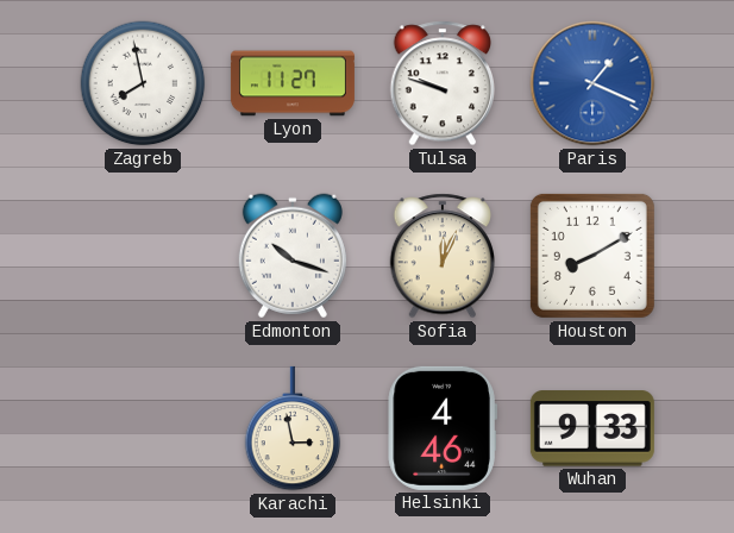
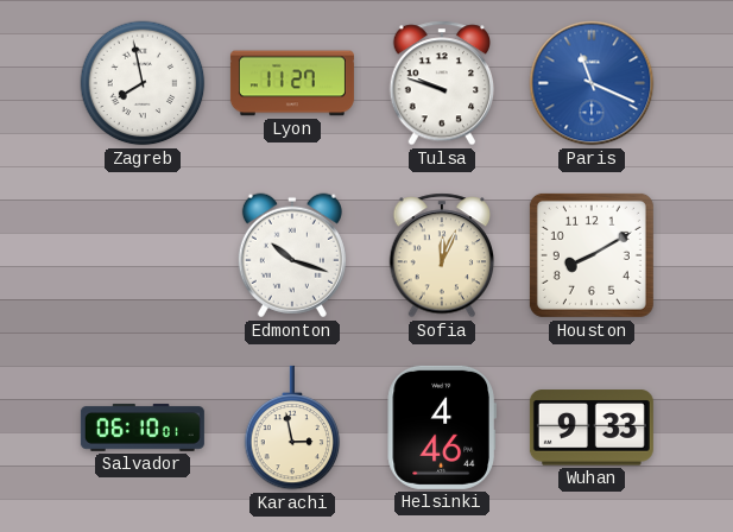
Paris: 1:19 -> 11:19
Salvador: none -> 06:10
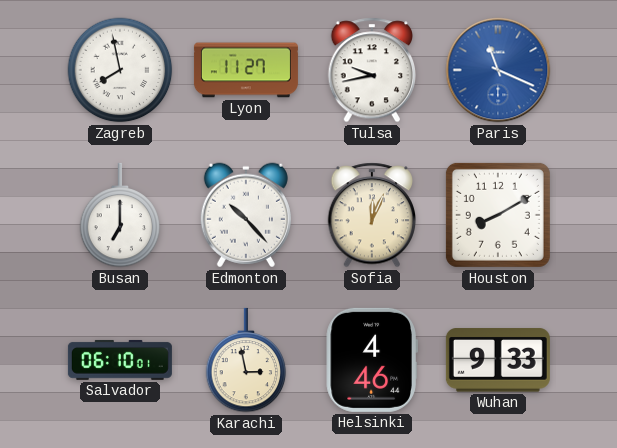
Tulsa: 9:48 -> 9:43
Busan: none -> 7:00
Edmonton: 10:18 -> 10:23
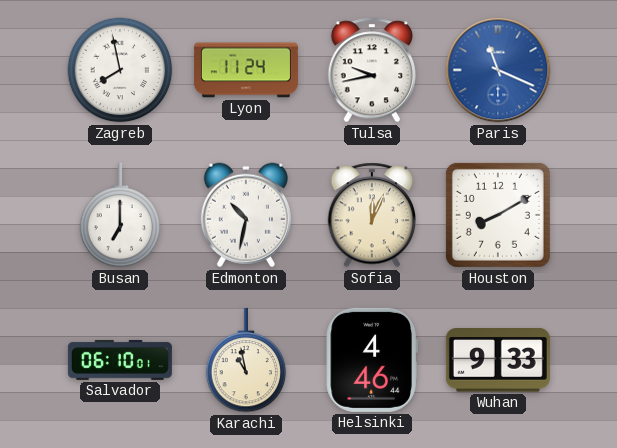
Lyon: 11:27 -> 11:24
Edmonton: 10:23 -> 10:32
Karachi: 2:58 -> 10:58
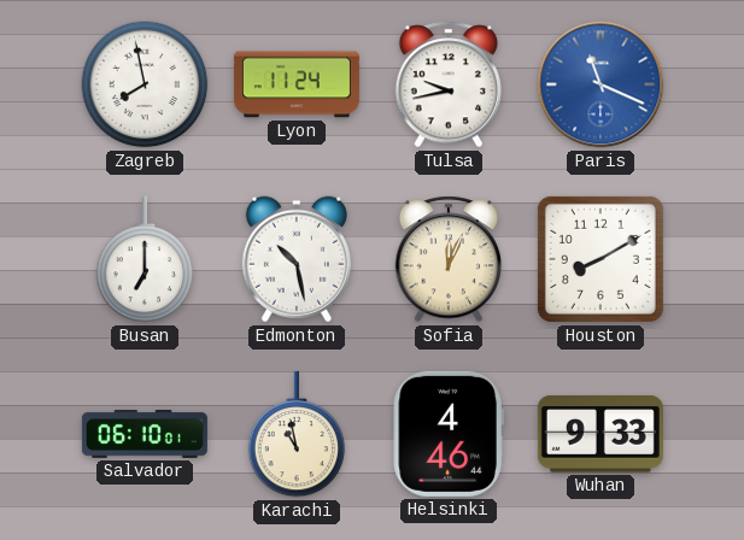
Edmonton: 10:32 -> 10:28
